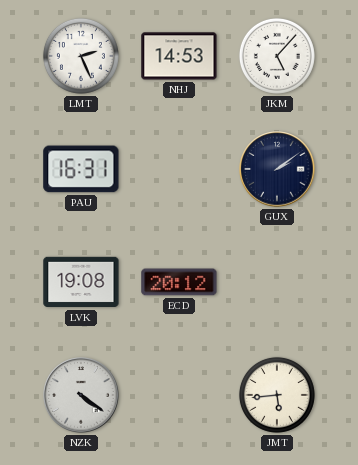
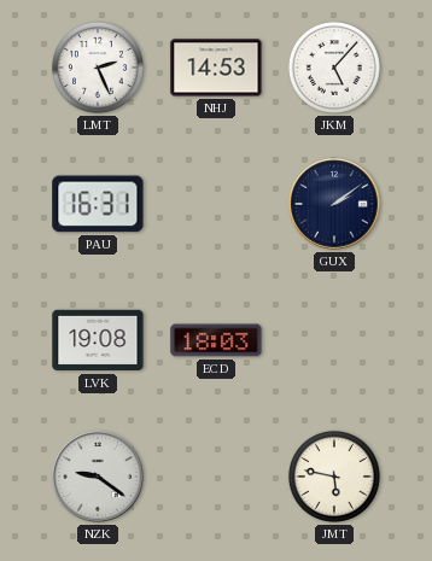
ECD: 20:12 -> 18:03
NZK: 4:21 -> 9:21
JMT: 5:44 -> 5:47
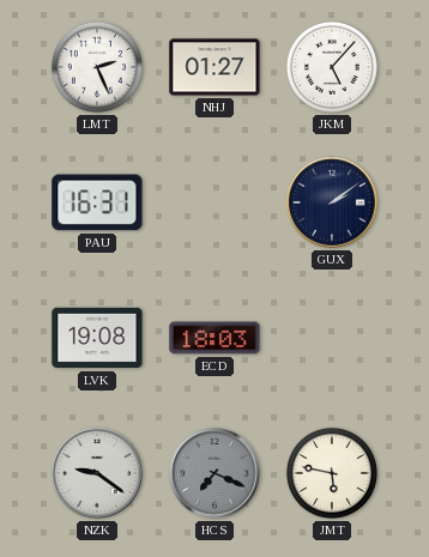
NHJ: 14:53 -> 01:27
HCS: none -> 7:19
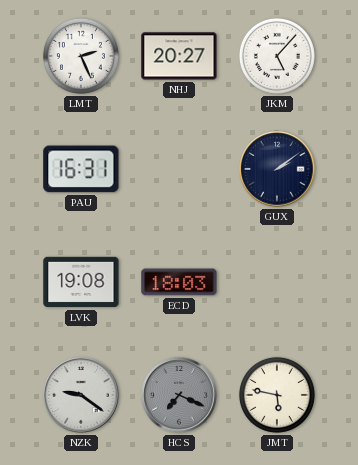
NHJ: 01:27 -> 20:27
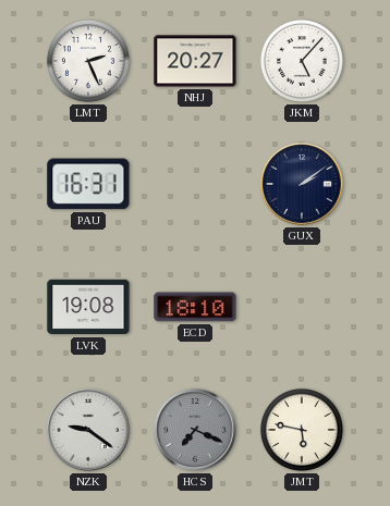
ECD: 18:03 -> 18:10
